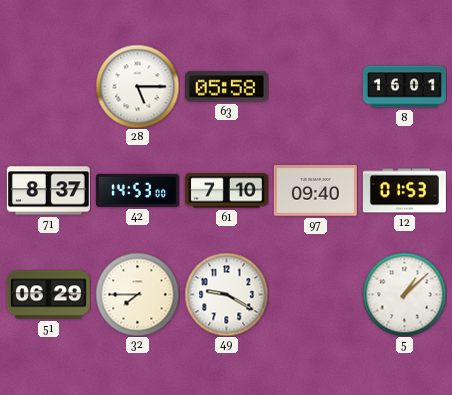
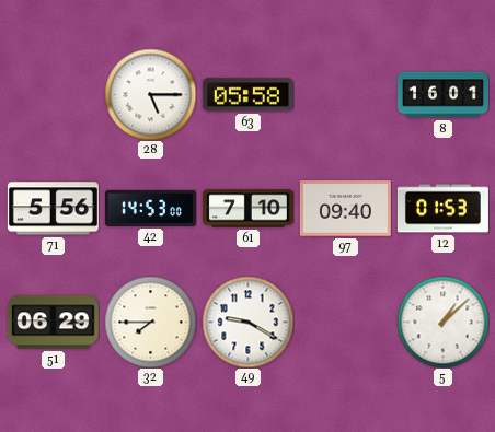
71: 8:37 -> 5:56
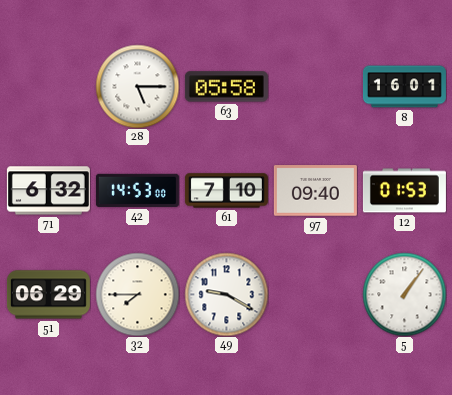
71: 5:56 -> 6:32
5: 1:08 -> 1:06
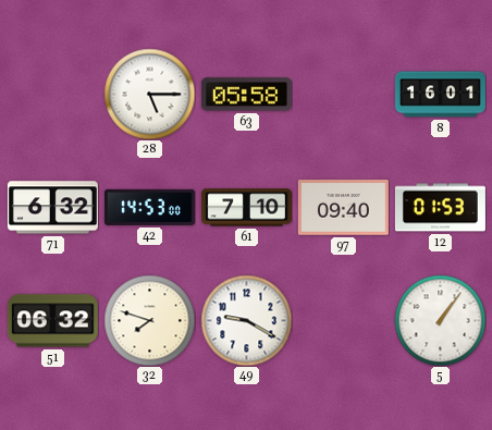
51: 06:29 -> 06:32
32: 7:45 -> 7:48
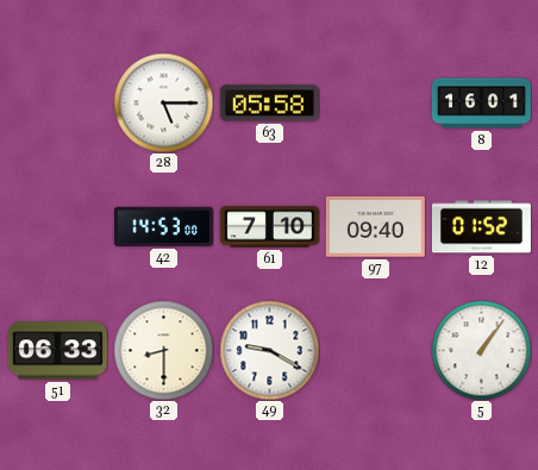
71: 6:32 -> none
12: 01:53 -> 01:52
51: 06:32 -> 06:33
32: 7:48 -> 8:30
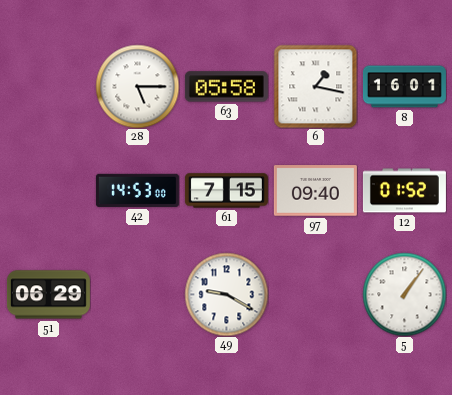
6: none -> 1:17
61: 7:10 -> 7:15
51: 06:33 -> 06:29
32: 8:30 -> none
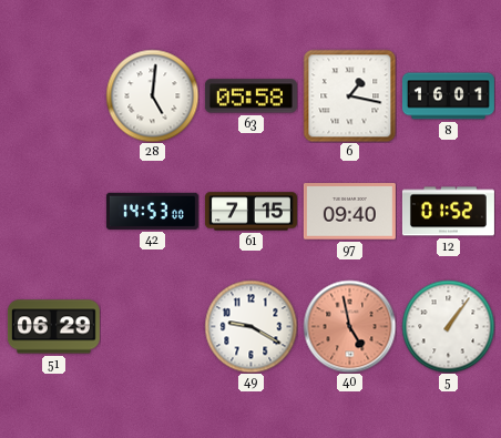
28: 5:15 -> 5:01
40: none -> 4:58
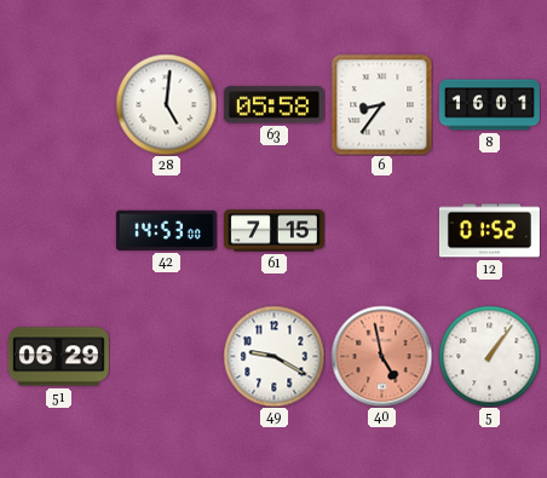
6: 1:17 -> 8:36
97: 09:40 -> none
